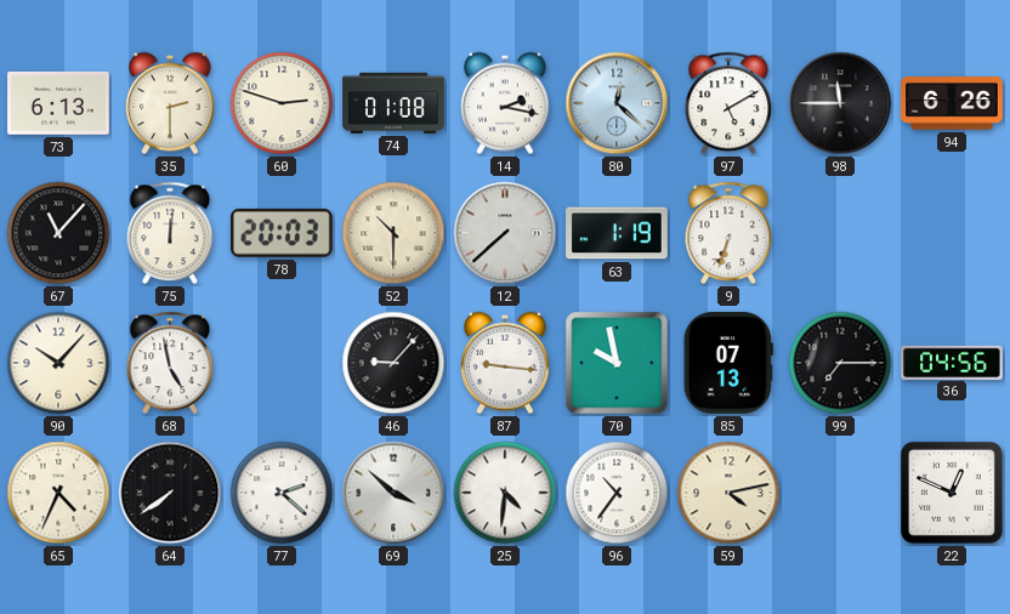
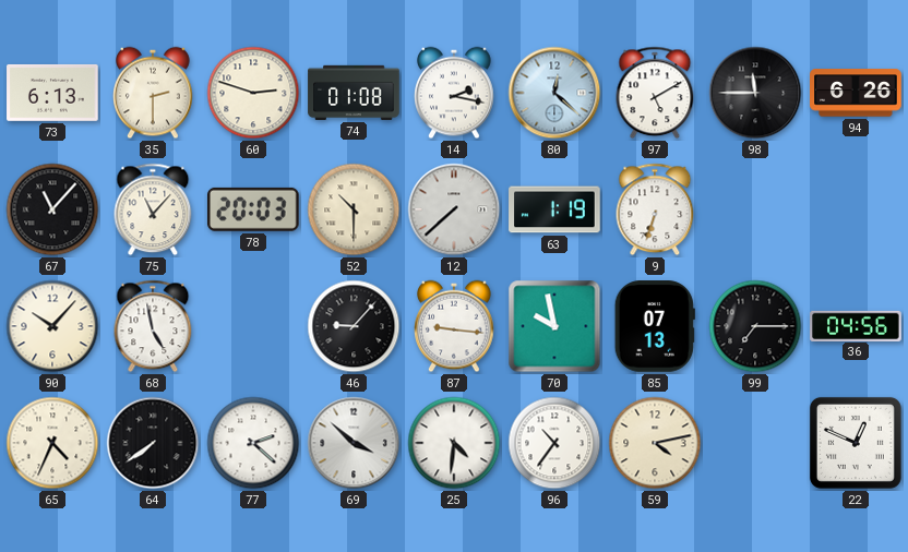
75: 12:01 -> 11:07
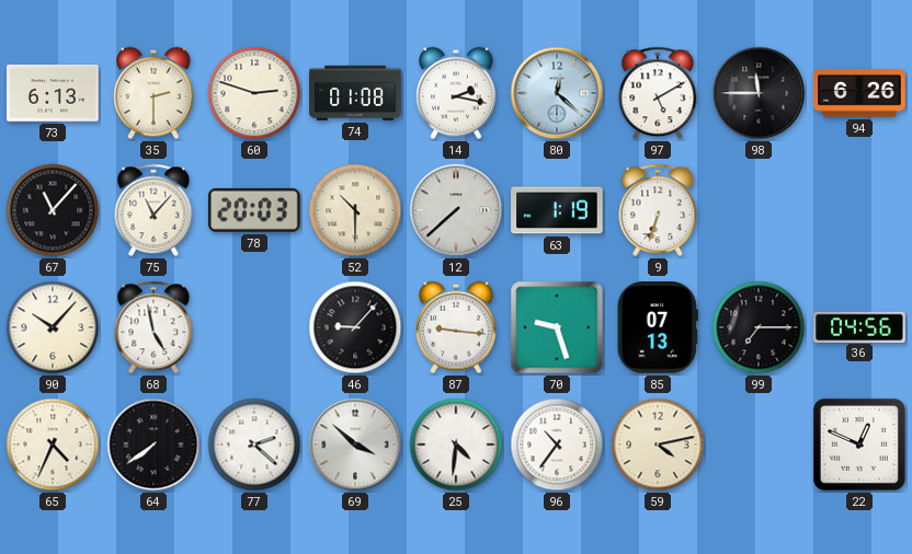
70: 9:58 -> 9:27
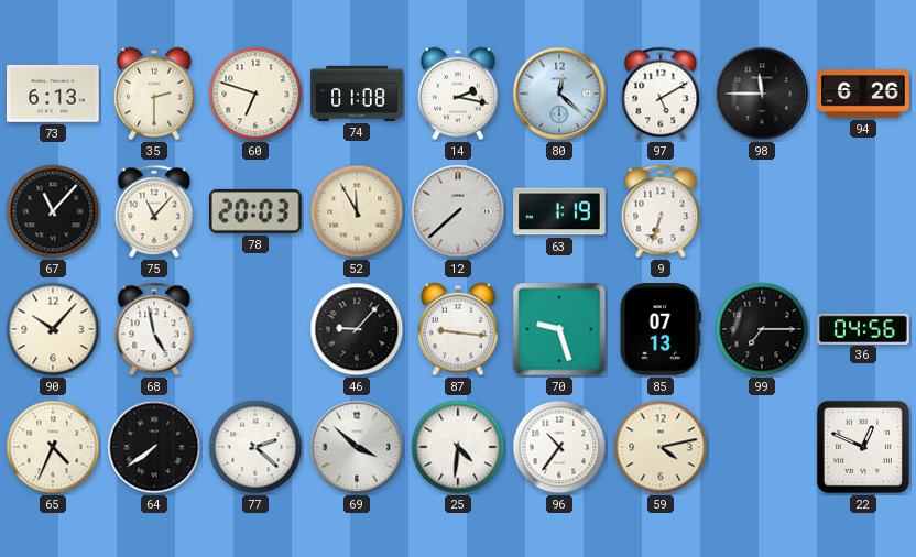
60: 2:48 -> 6:48
52: 10:30 -> 11:55
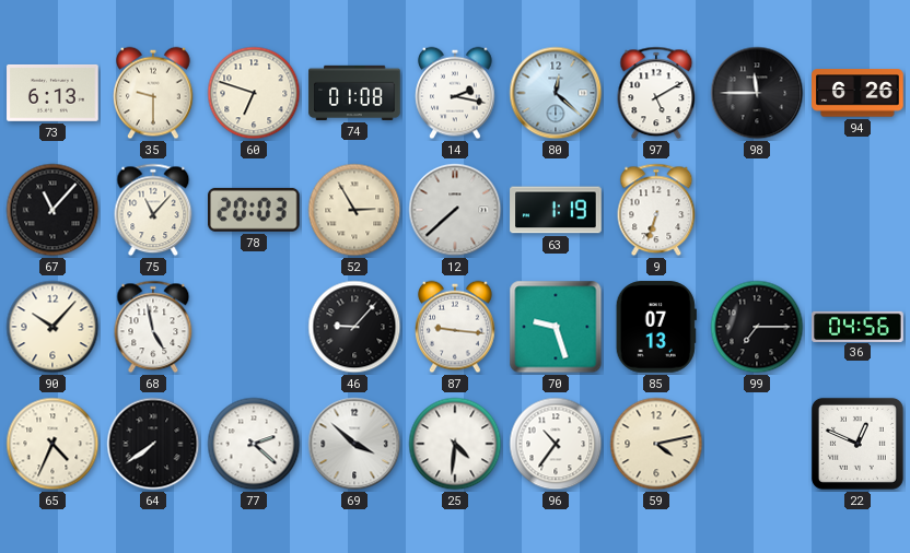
35: 2:30 -> 9:30
52: 11:55 -> 2:55
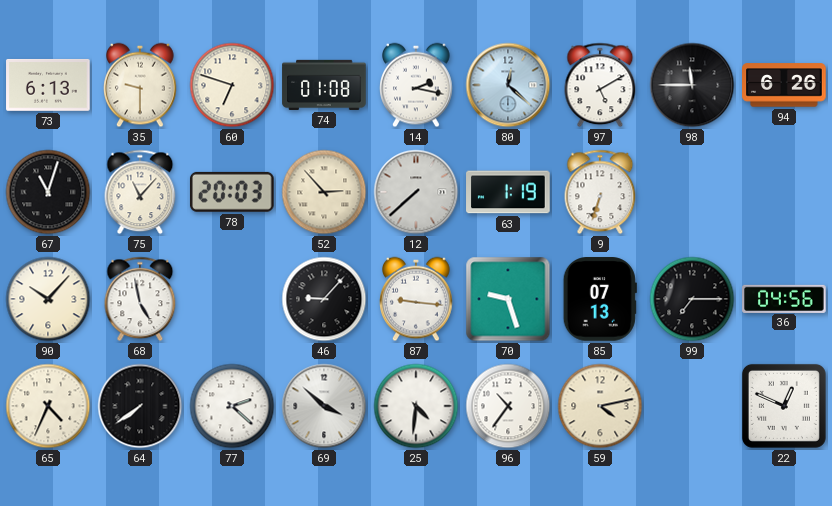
67: 11:07 -> 11:03
52: 2:55 -> 2:53
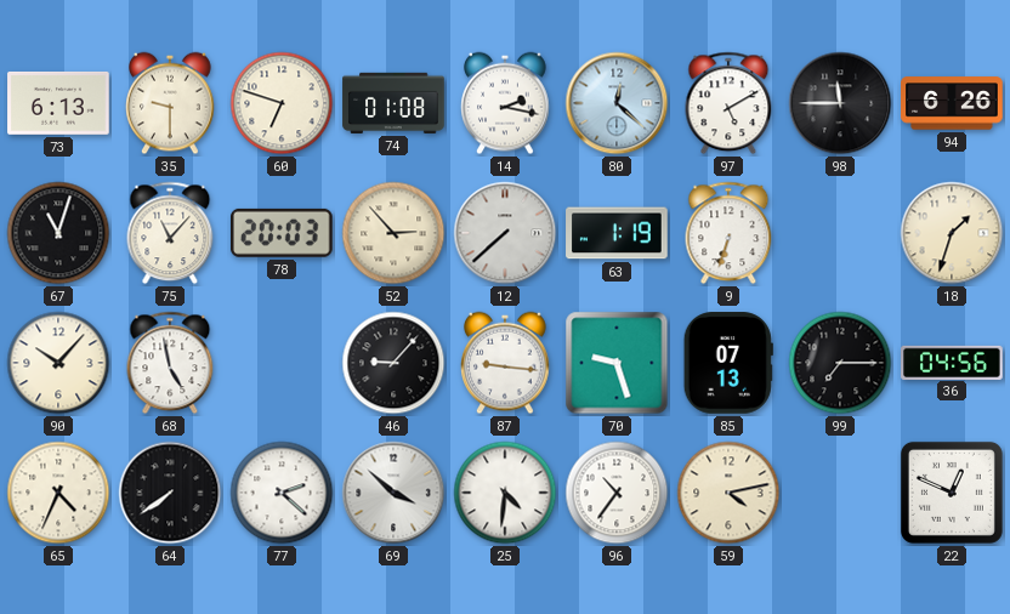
18: none -> 1:33
